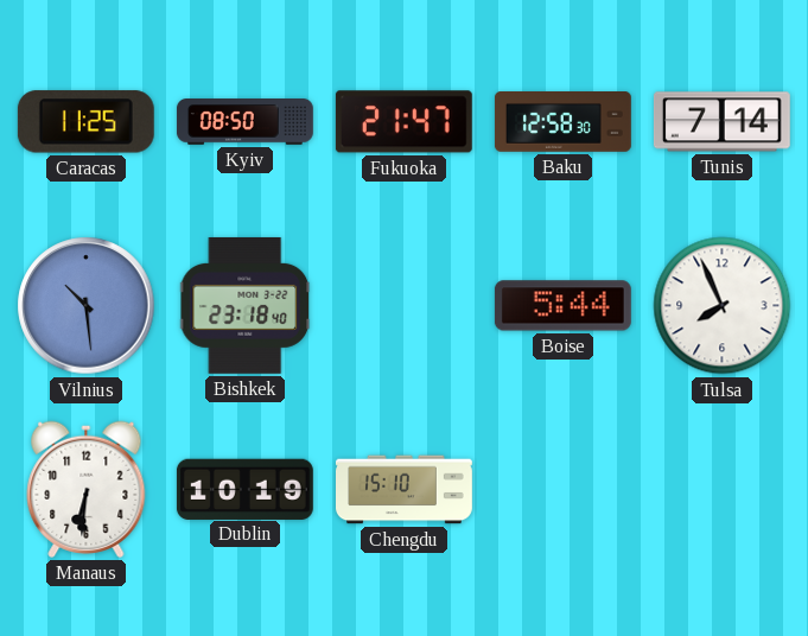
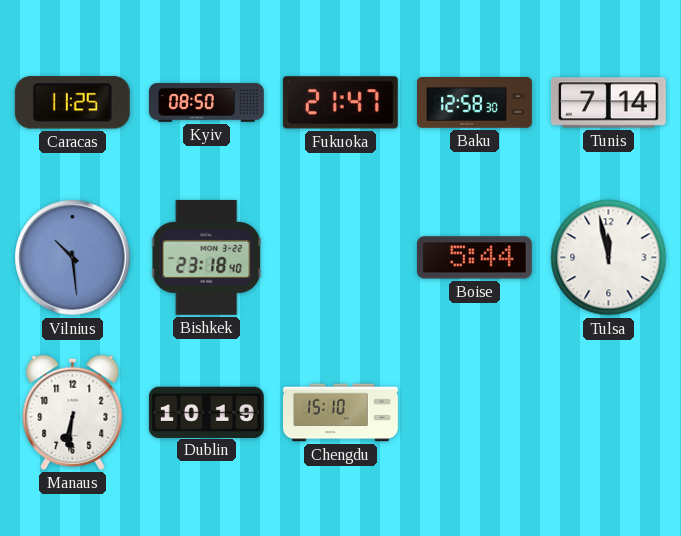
Tulsa: 7:56 -> 11:58
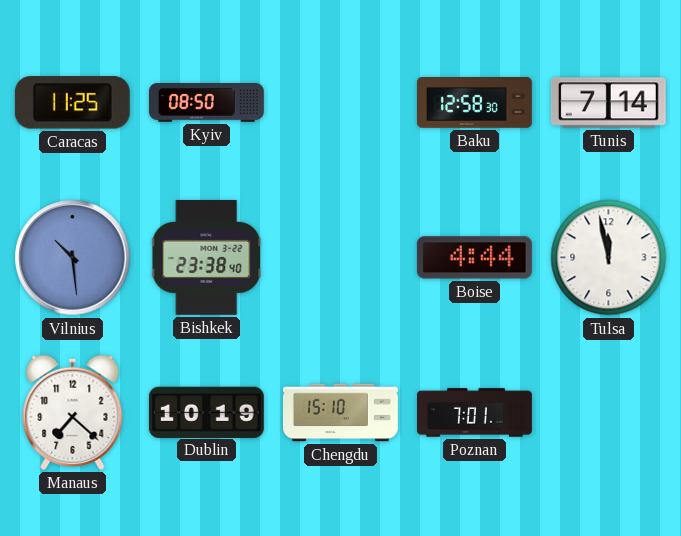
Fukuoka: 21:47 -> none
Bishkek: 23:18 -> 23:38
Boise: 5:44 -> 4:44
Manaus: 6:31 -> 7:22
Poznan: none -> 7:01
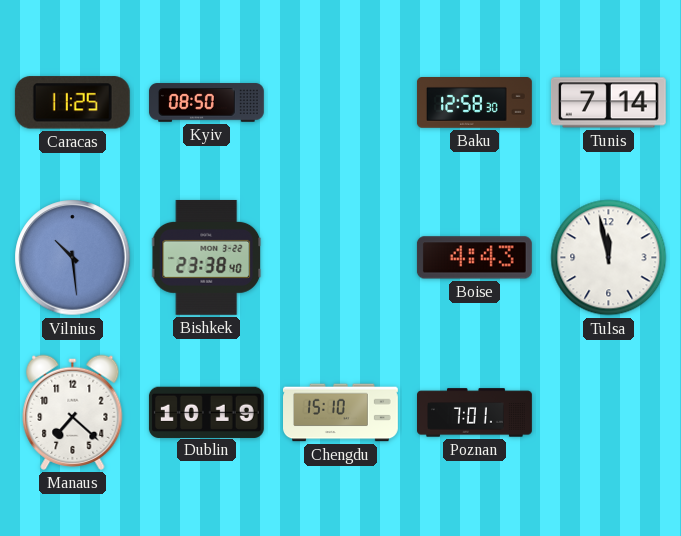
Boise: 4:44 -> 4:43
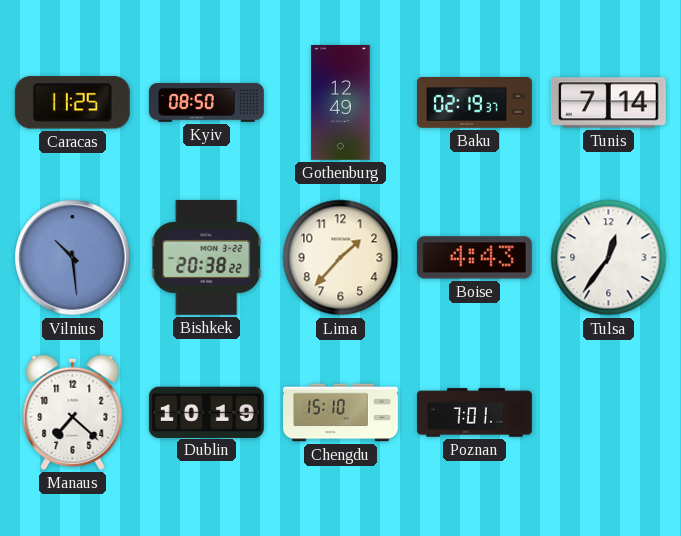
Gothenburg: none -> 12:49
Baku: 12:58 -> 02:19
Bishkek: 23:38 -> 20:38
Lima: none -> 1:37
Tulsa: 11:58 -> 12:36
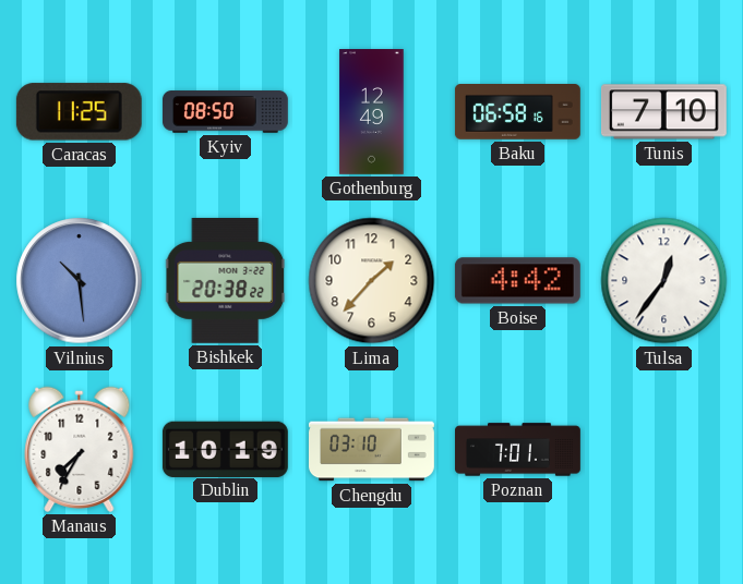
Baku: 02:19 -> 06:58
Tunis: 7:14 -> 7:10
Boise: 4:43 -> 4:42
Manaus: 7:22 -> 7:35
Chengdu: 15:10 -> 03:10
